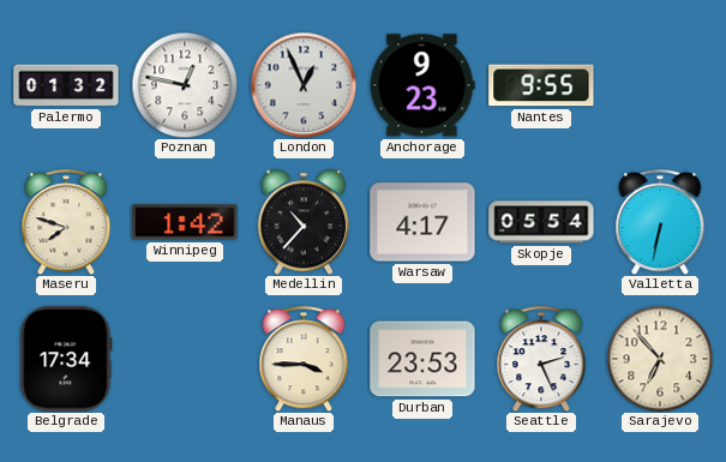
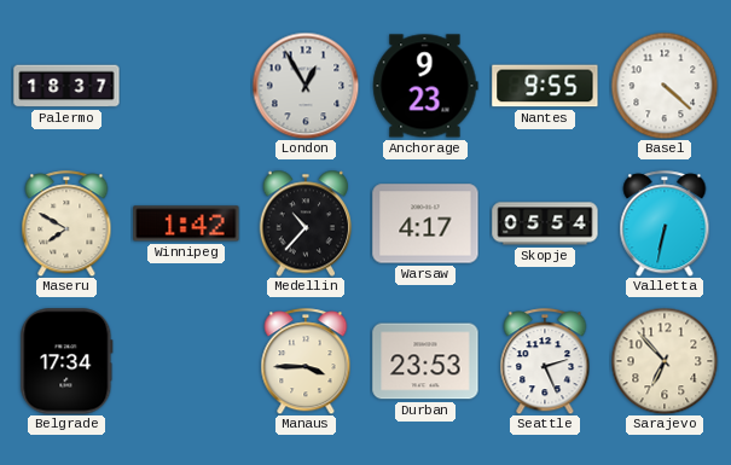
Palermo: 01:32 -> 18:37
Poznan: 12:47 -> none
London: 12:56 -> 12:55
Basel: none -> 4:22
Maseru: 7:48 -> 7:50
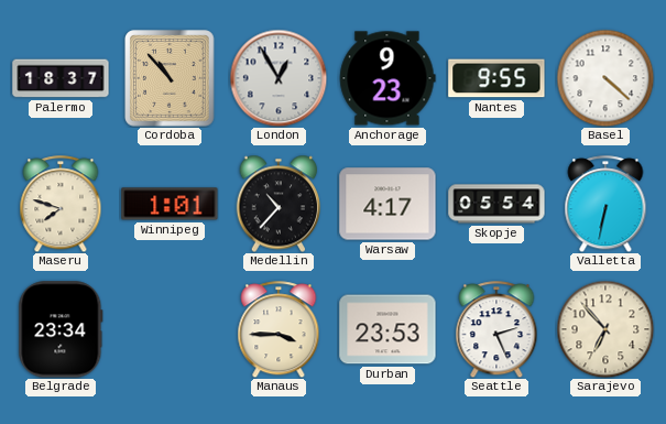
Cordoba: none -> 10:53
Maseru: 7:50 -> 7:48
Winnipeg: 1:42 -> 1:01
Belgrade: 17:34 -> 23:34
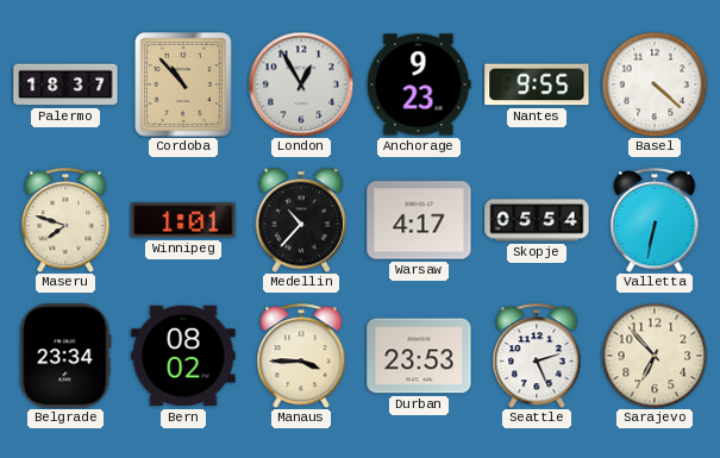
Bern: none -> 08:02
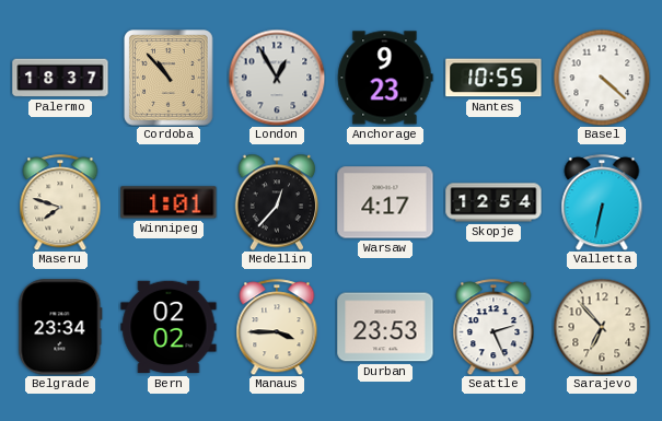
Nantes: 9:55 -> 10:55
Medellin: 10:37 -> 12:37
Skopje: 05:54 -> 12:54
Bern: 08:02 -> 02:02
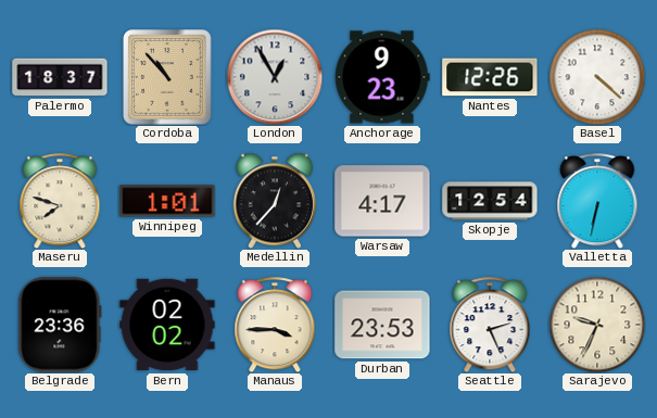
Nantes: 10:55 -> 12:26
Belgrade: 23:34 -> 23:36
Sarajevo: 6:53 -> 9:34
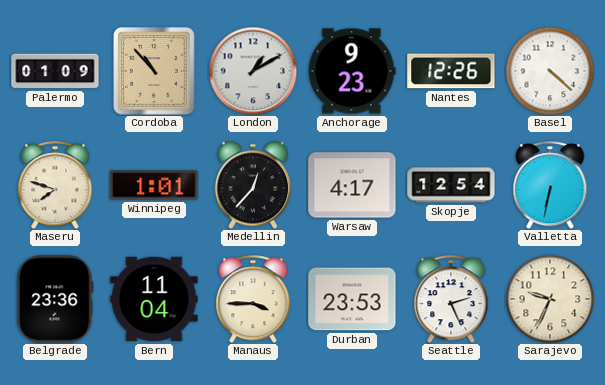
Palermo: 18:37 -> 01:09
London: 12:55 -> 1:10
Bern: 02:02 -> 11:04
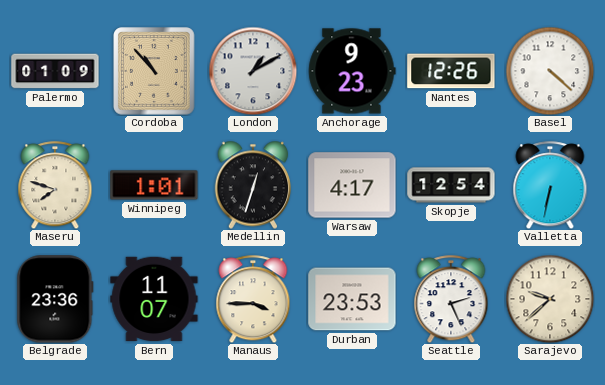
Medellin: 12:37 -> 12:33
Bern: 11:04 -> 11:07
Sarajevo: 9:34 -> 9:38
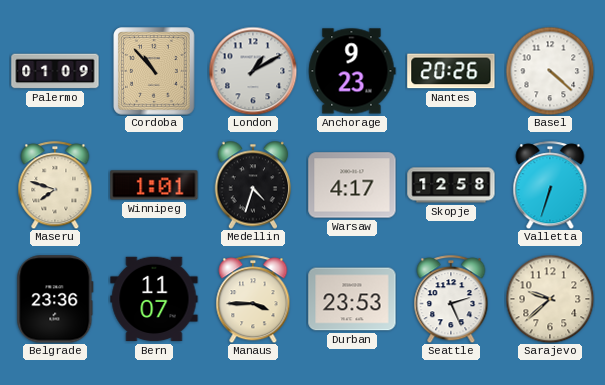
Nantes: 12:26 -> 20:26
Medellin: 12:33 -> 4:33
Skopje: 12:54 -> 12:58
Valletta: 6:32 -> 6:33
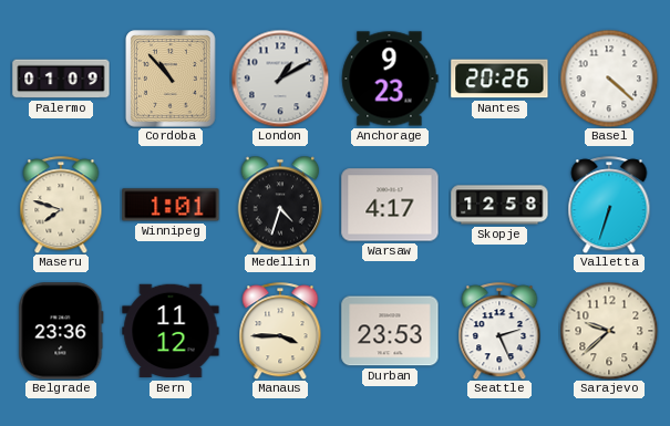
Bern: 11:07 -> 11:12
